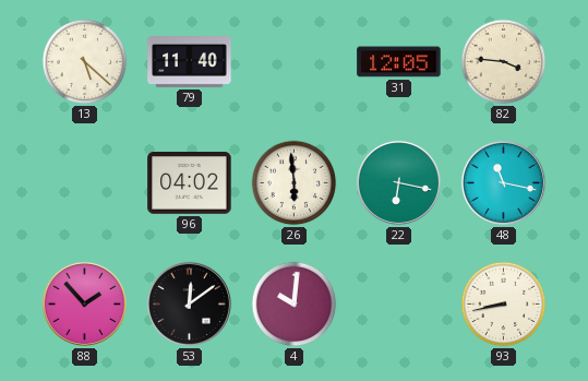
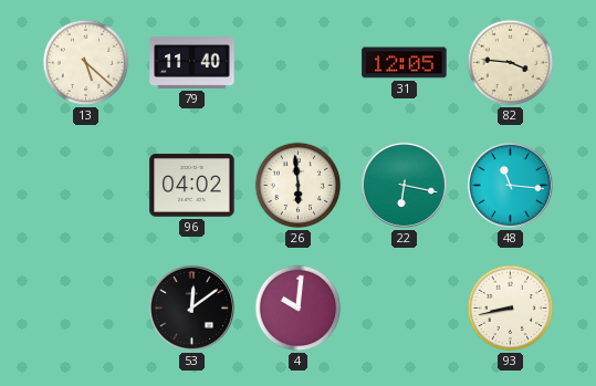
48: 11:17 -> 11:16
88: 1:53 -> none
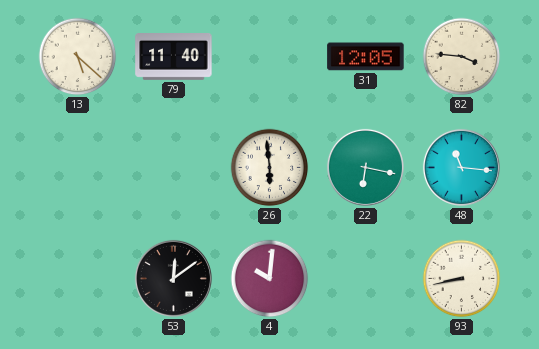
96: 04:02 -> none
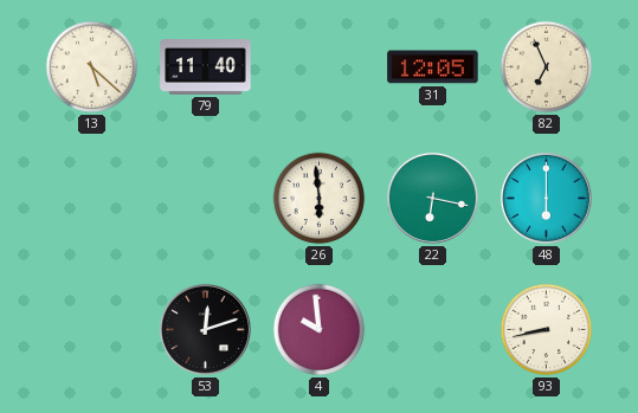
82: 3:46 -> 6:56
48: 11:16 -> 6:00
53: 12:09 -> 12:12
4: 10:01 -> 9:59
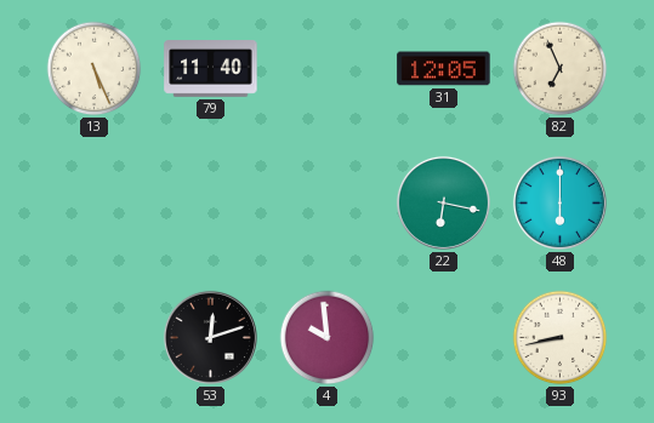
13: 5:22 -> 5:26
26: 5:59 -> none
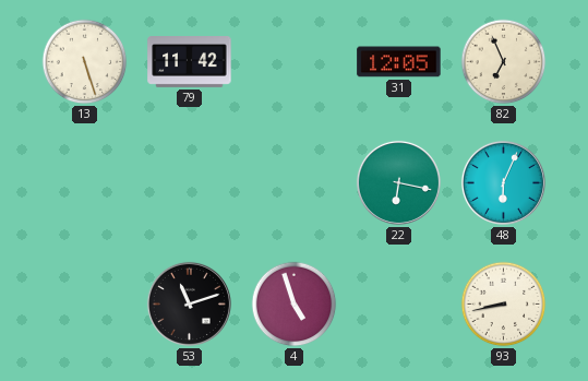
13: 5:26 -> 5:27
79: 11:40 -> 11:42
48: 6:00 -> 6:04
53: 12:12 -> 11:12
4: 9:59 -> 4:57
